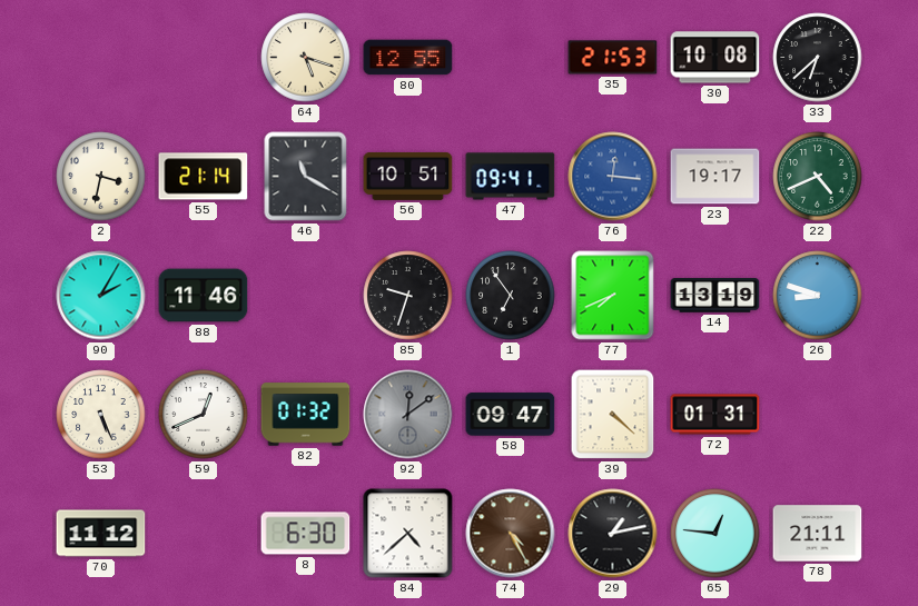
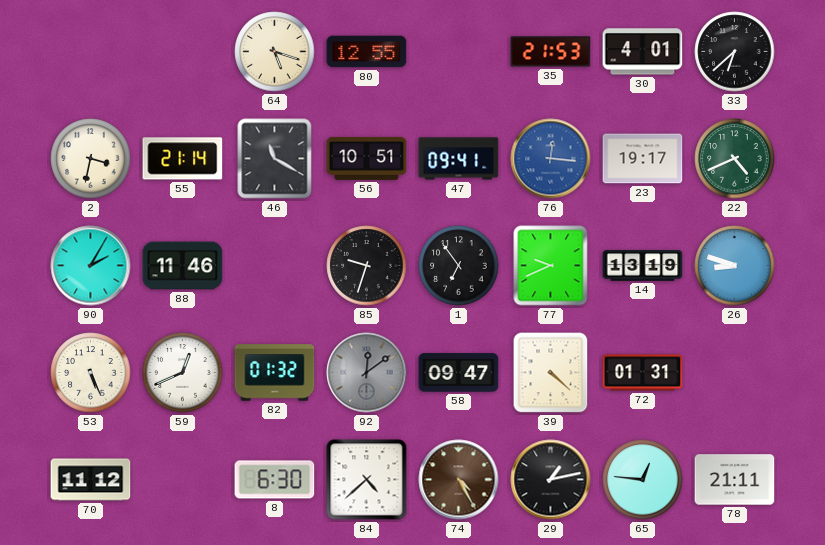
30: 10:08 -> 4:01
77: 7:41 -> 9:41
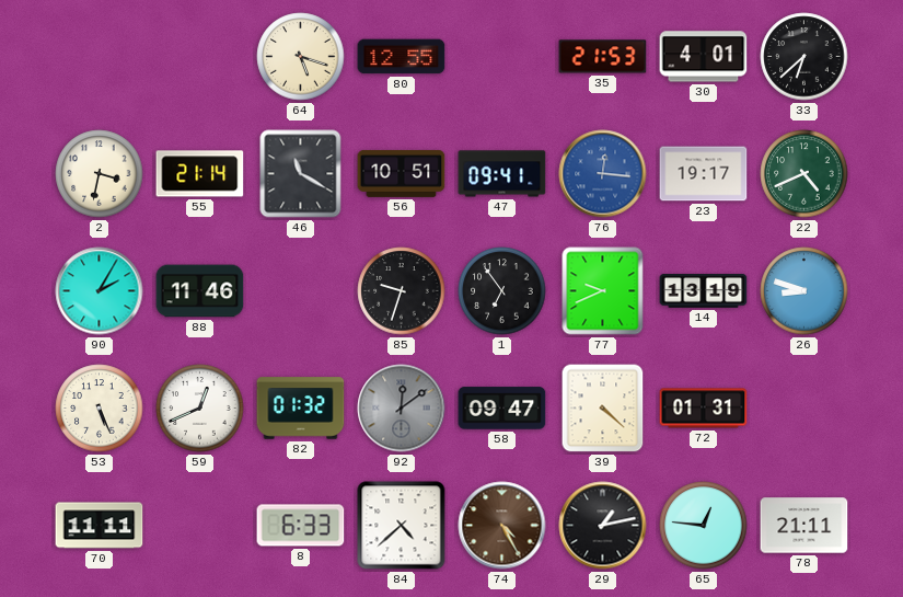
70: 11:12 -> 11:11
8: 6:30 -> 6:33
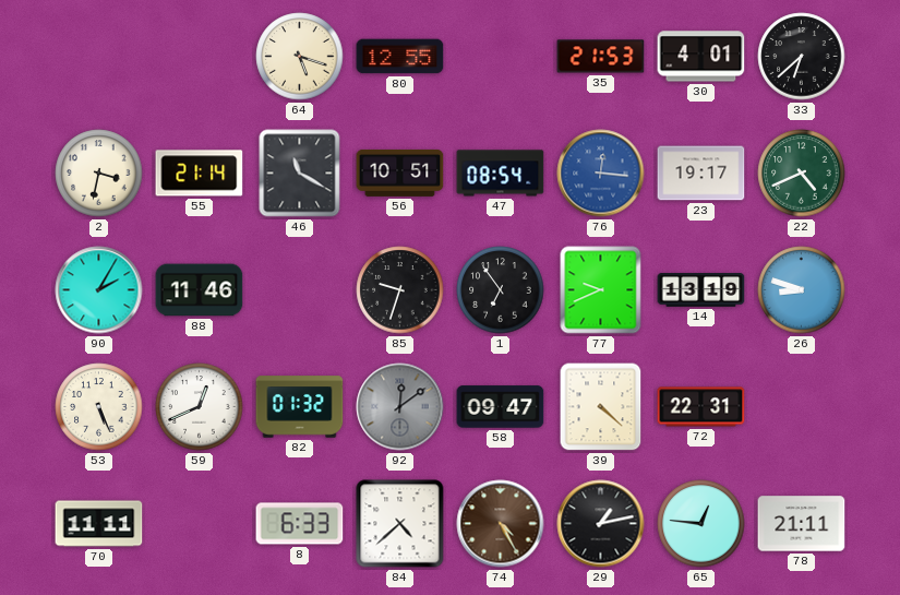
47: 09:41 -> 08:54
72: 01:31 -> 22:31
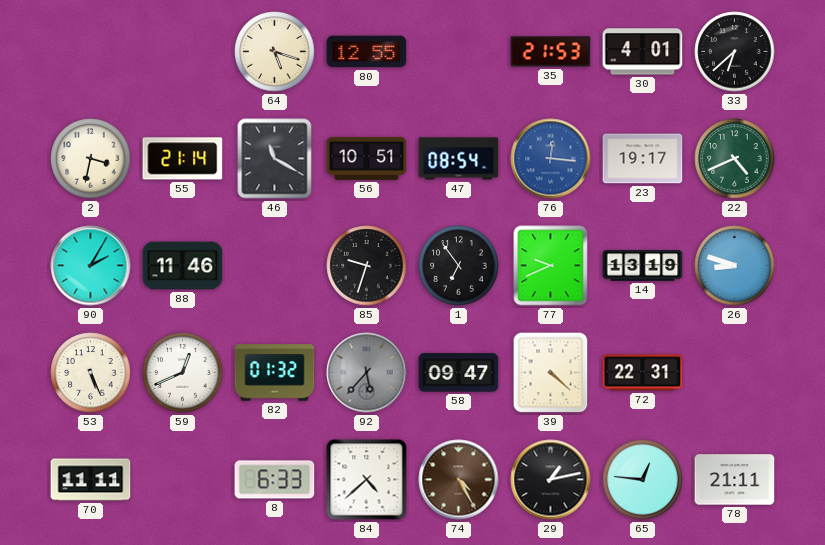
92: 12:09 -> 5:37
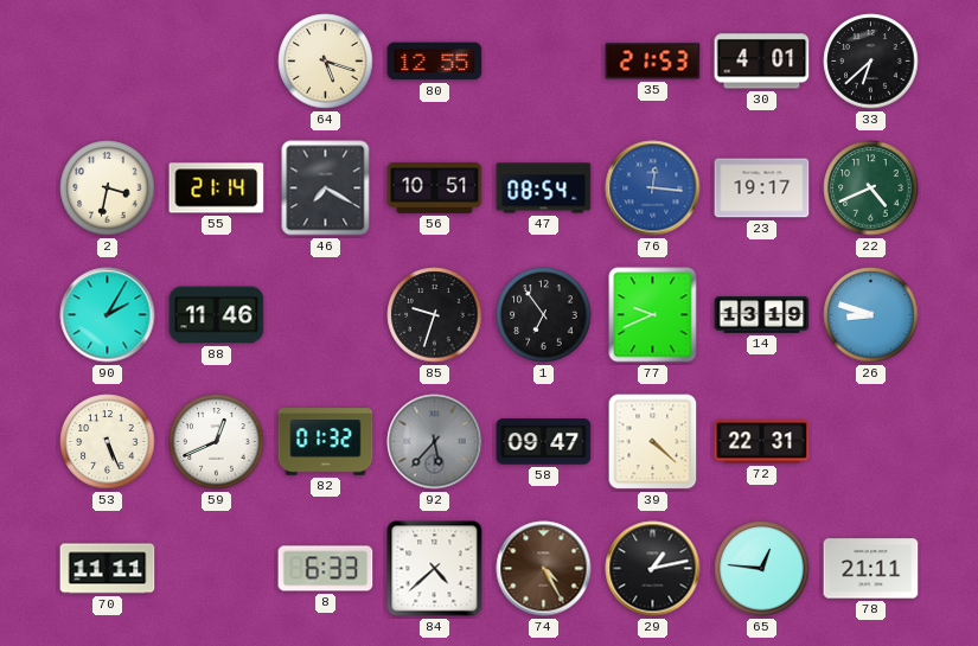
46: 11:20 -> 7:20
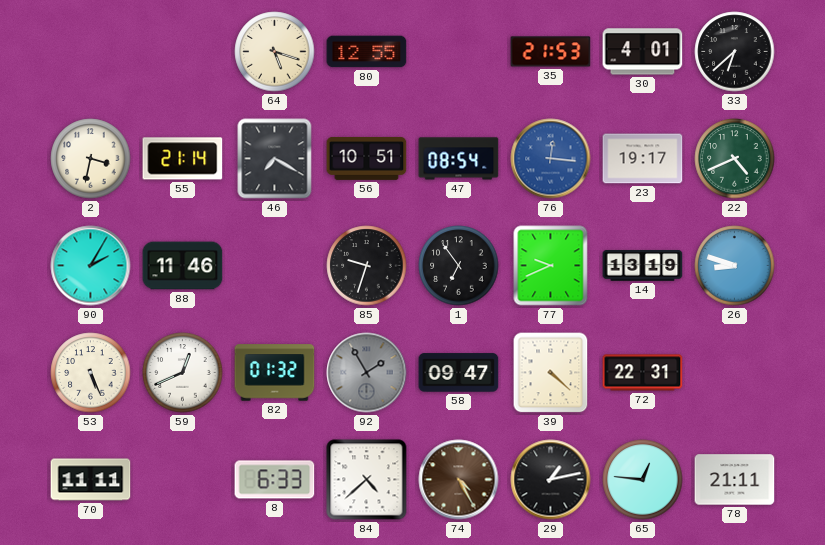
92: 5:37 -> 1:55
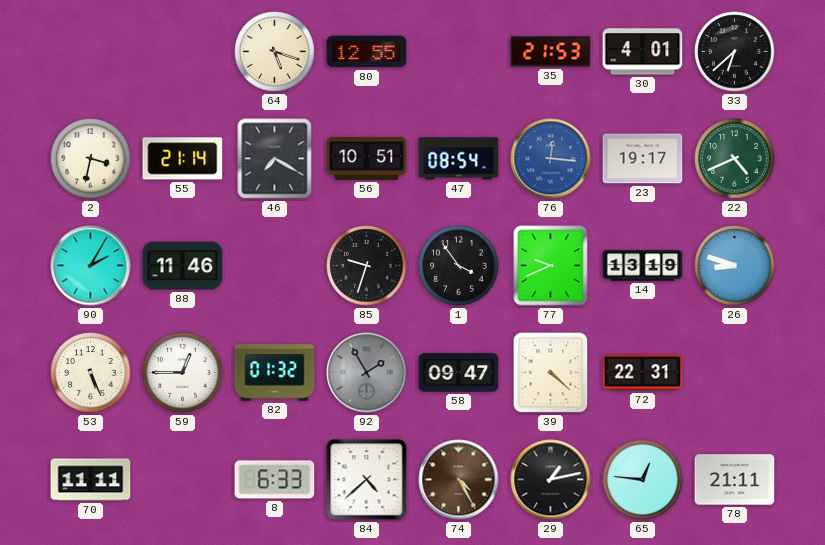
1: 6:54 -> 3:54
59: 12:41 -> 12:45
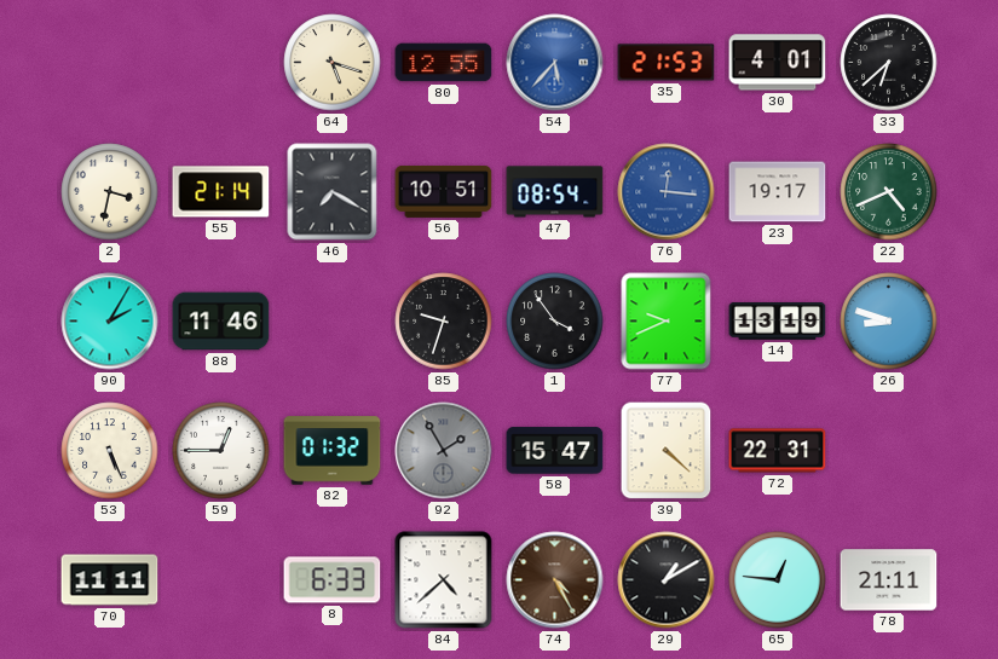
54: none -> 5:37
58: 09:47 -> 15:47
29: 1:13 -> 1:10
